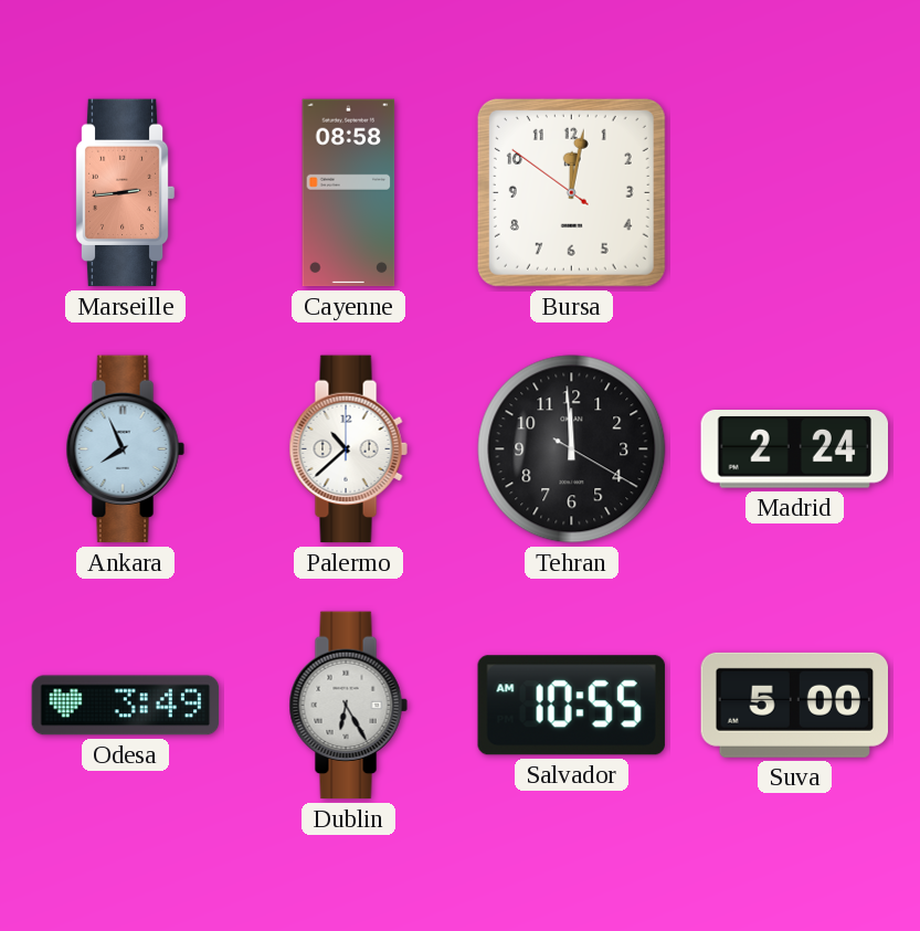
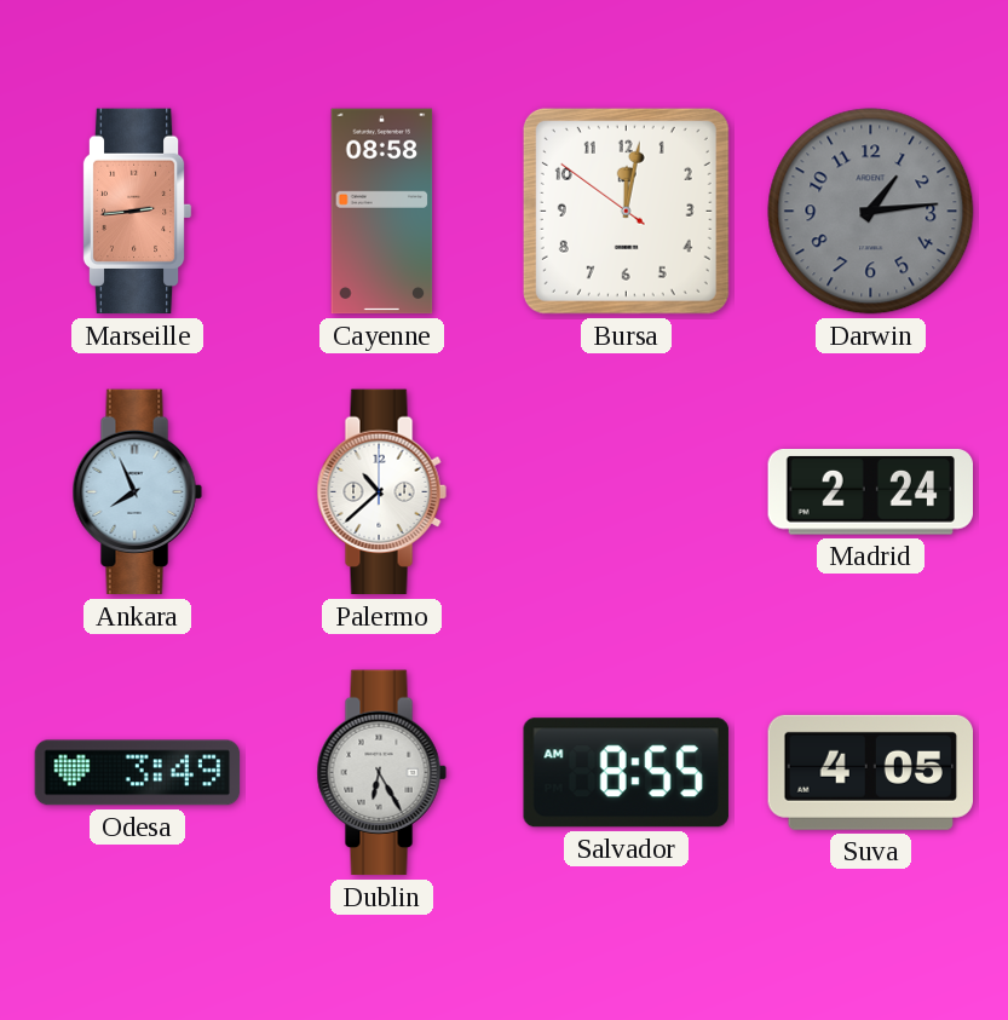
Darwin: none -> 1:14
Tehran: 11:59 -> none
Salvador: 10:55 -> 8:55
Suva: 5:00 -> 4:05
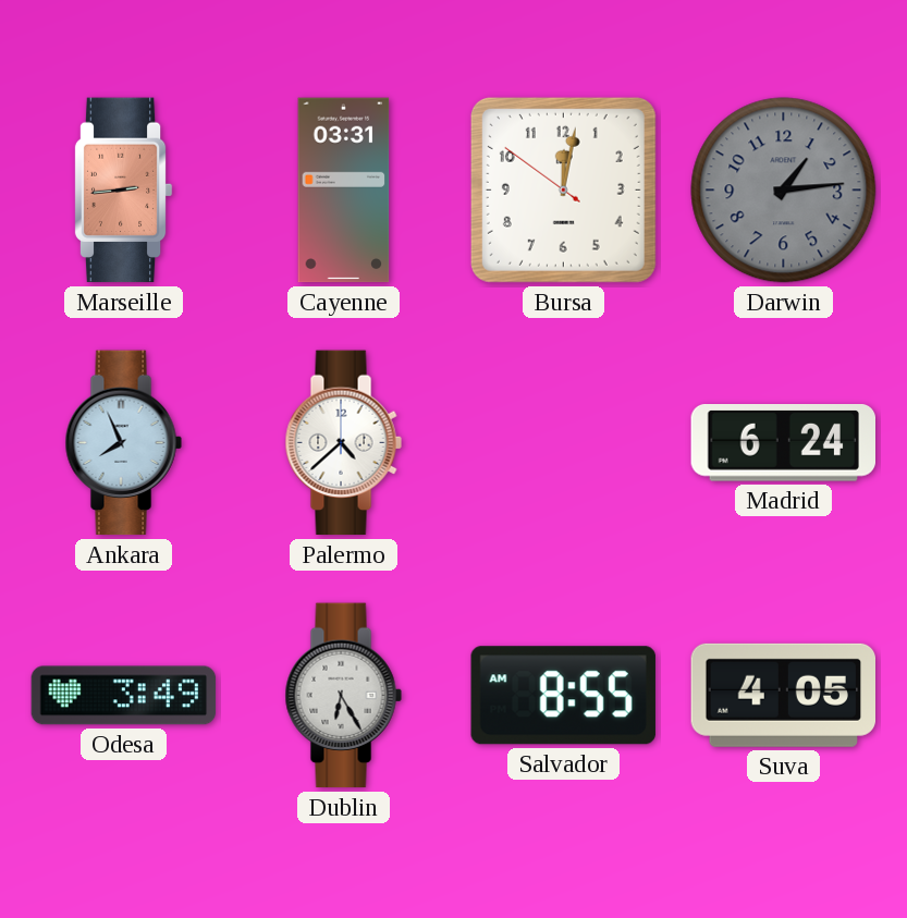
Cayenne: 08:58 -> 03:31
Palermo: 10:38 -> 4:38
Madrid: 2:24 -> 6:24
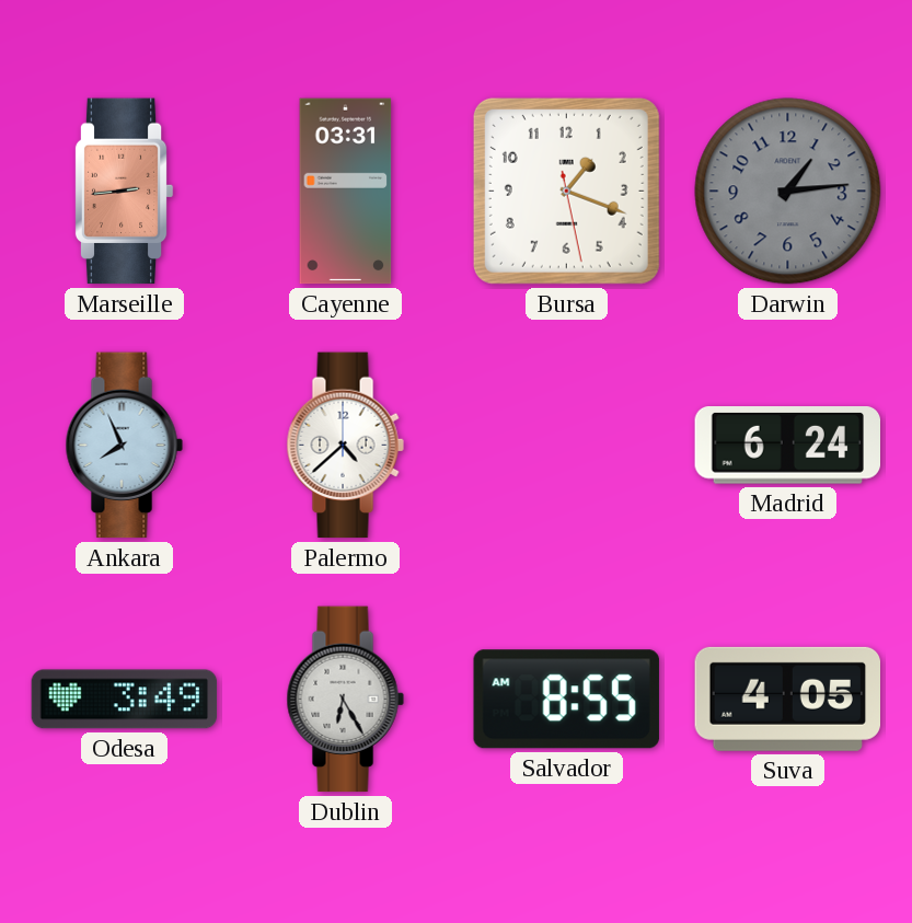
Bursa: 12:01 -> 1:18
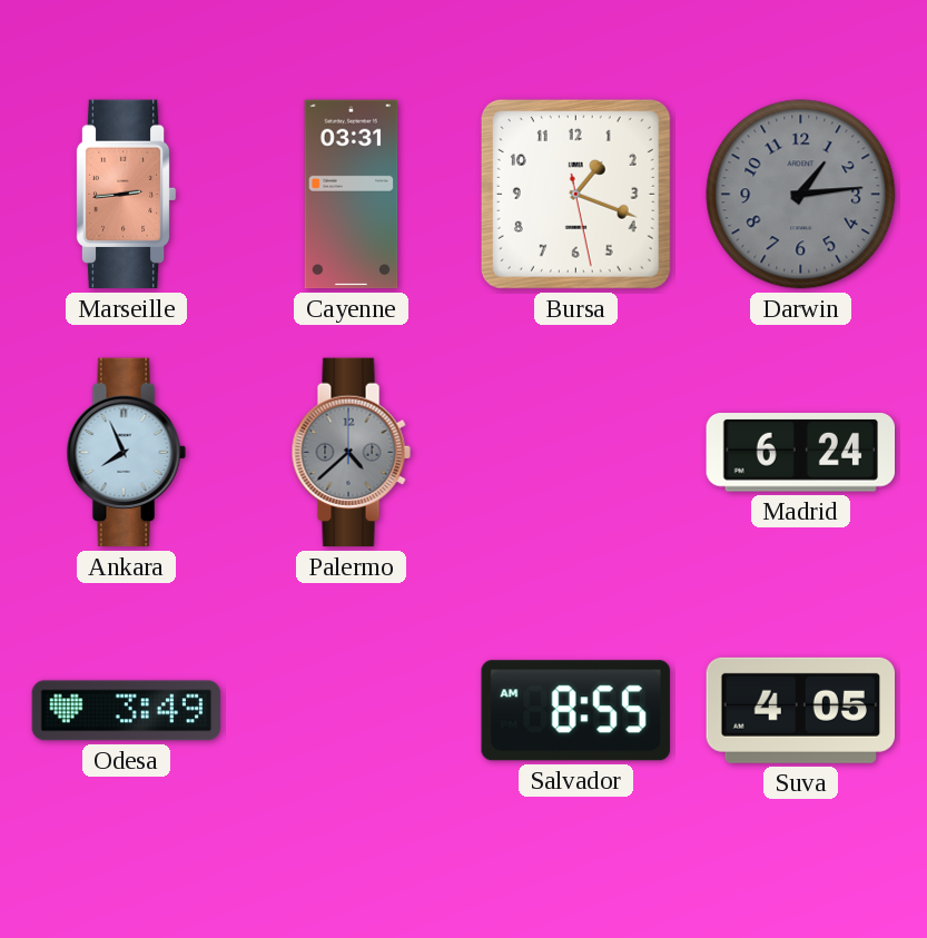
Palermo dial: white -> grey
Dublin: 6:25 -> none
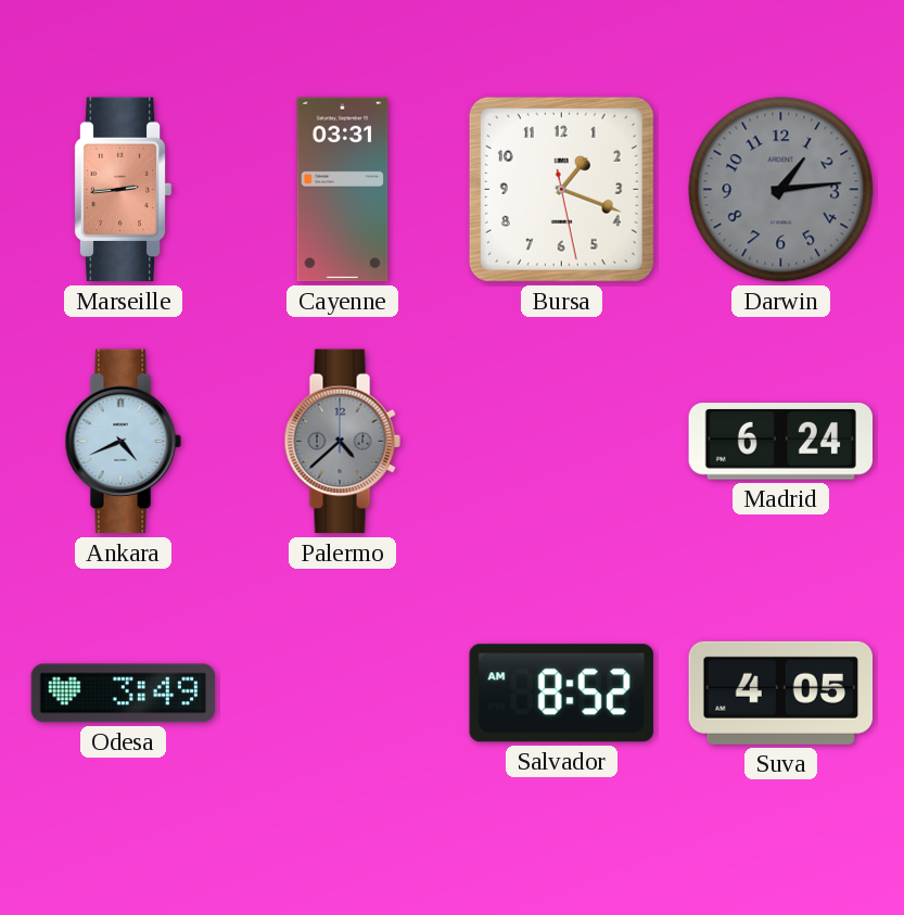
Ankara: 7:56 -> 4:41
Salvador: 8:55 -> 8:52
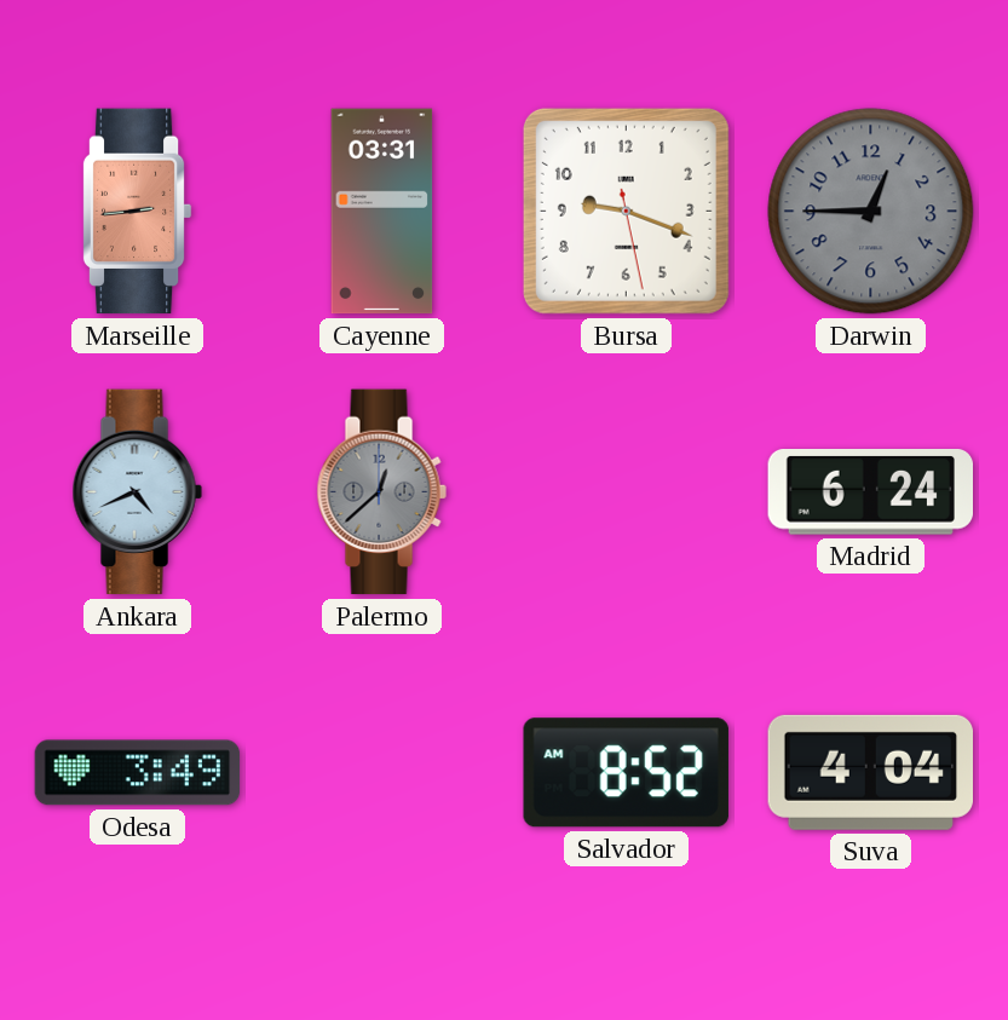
Bursa: 1:18 -> 9:18
Darwin: 1:14 -> 12:45
Palermo: 4:38 -> 12:38
Suva: 4:05 -> 4:04
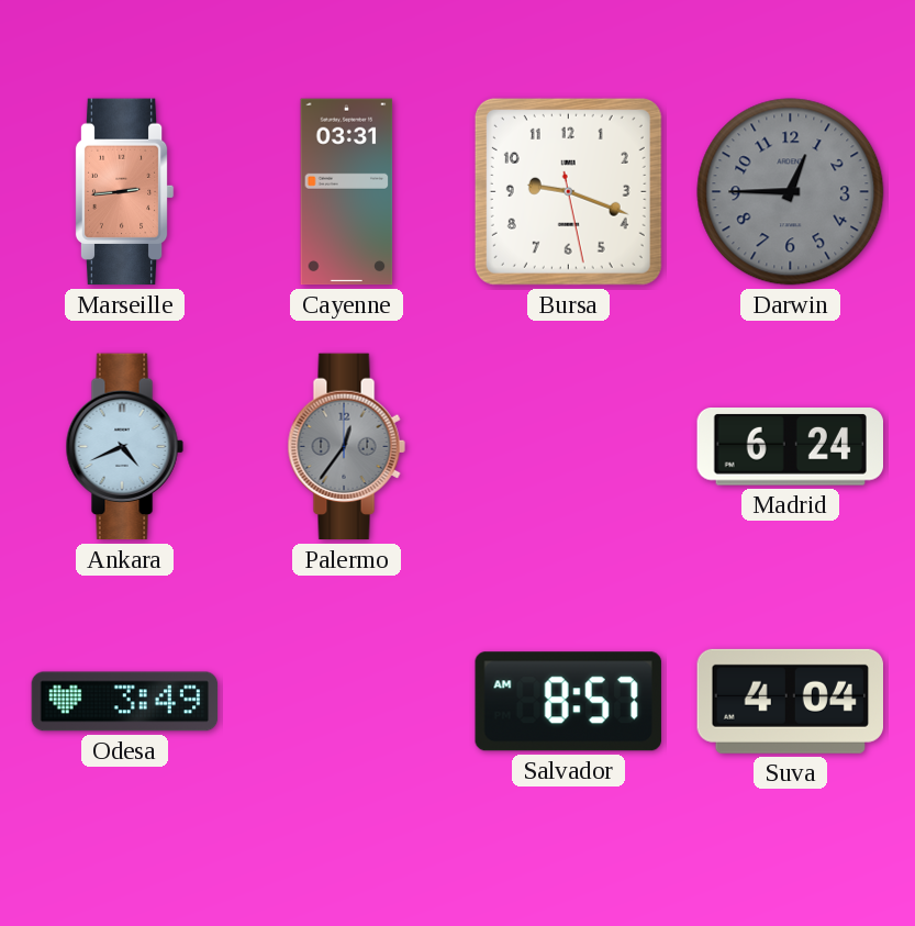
Palermo: 12:38 -> 12:36
Salvador: 8:52 -> 8:57
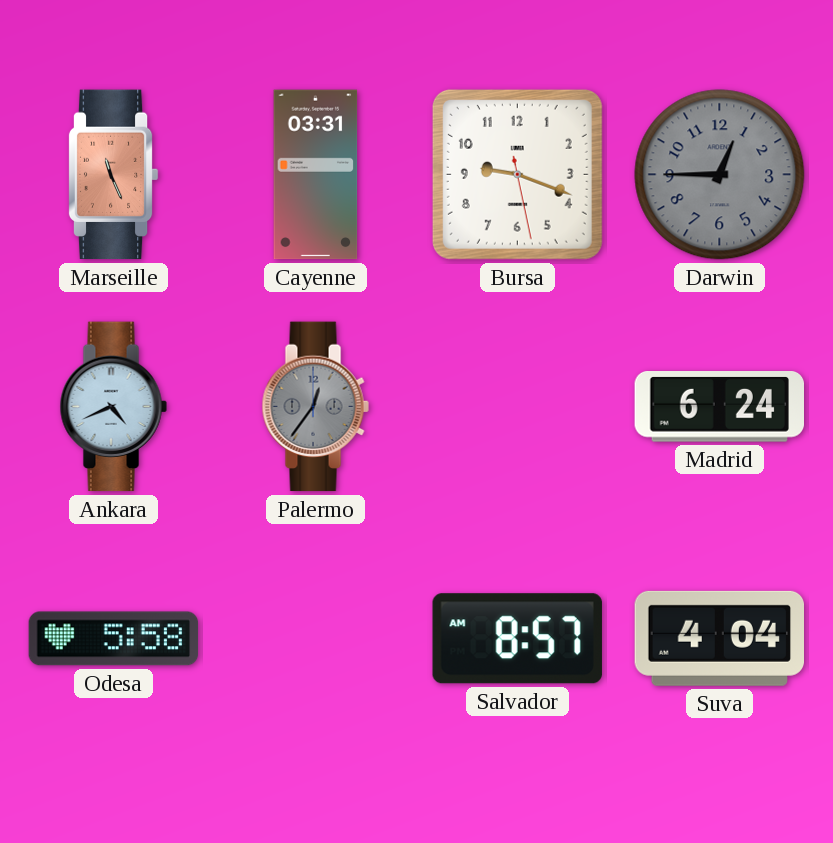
Marseille: 2:44 -> 11:26
Odesa: 3:49 -> 5:58
